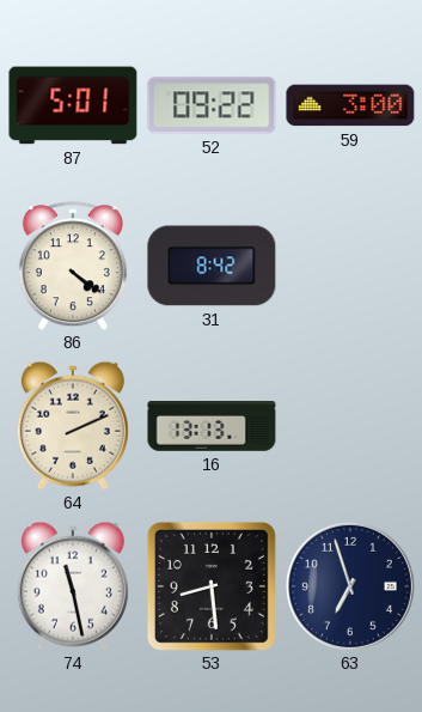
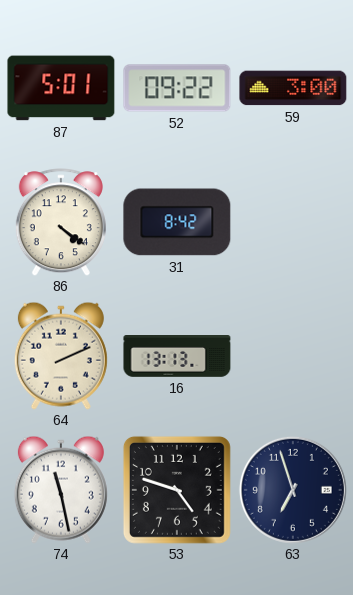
53: 8:29 -> 4:48
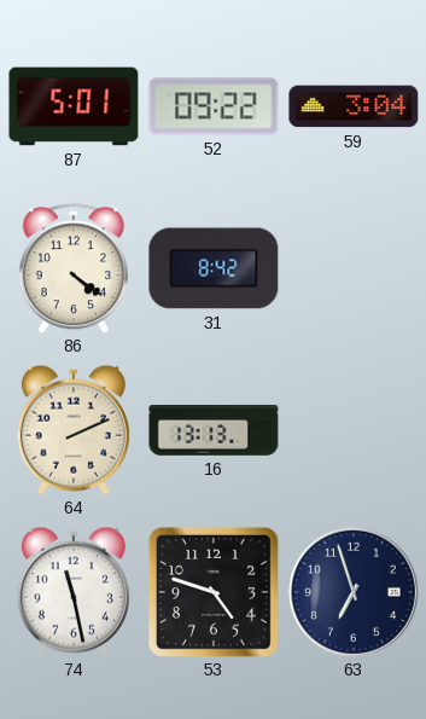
59: 3:00 -> 3:04
